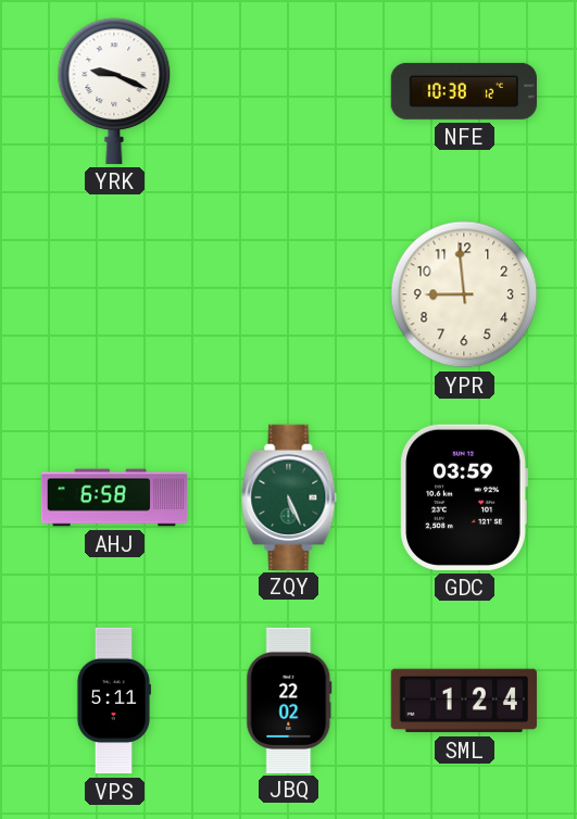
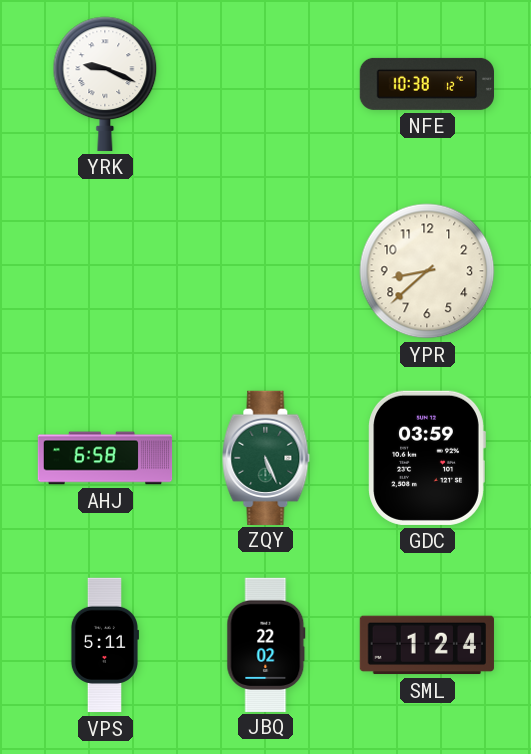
YPR: 8:59 -> 8:38
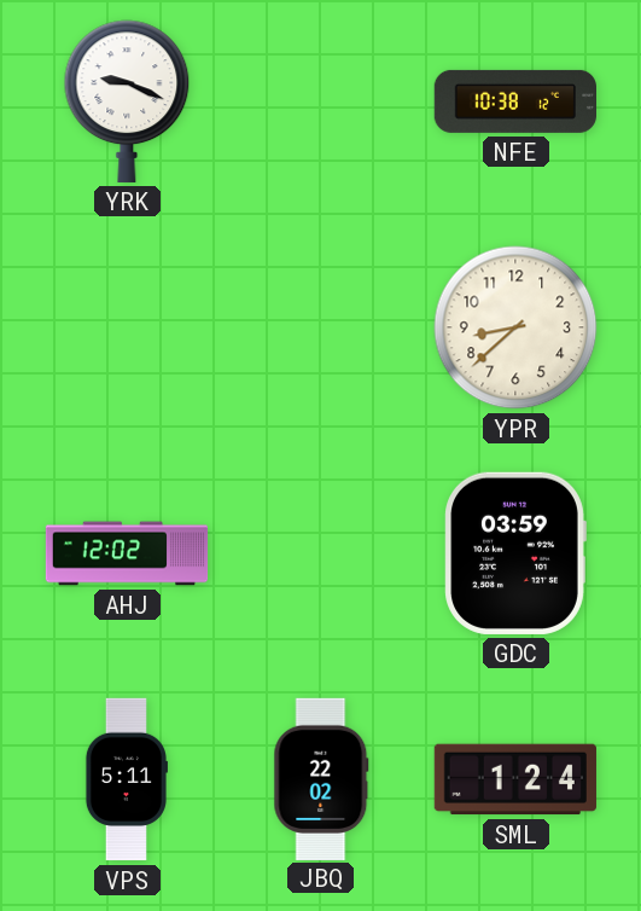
AHJ: 6:58 -> 12:02
ZQY: 5:26 -> none
